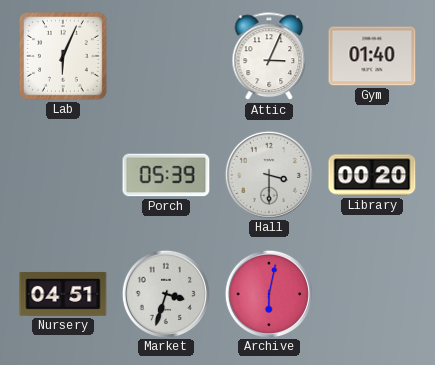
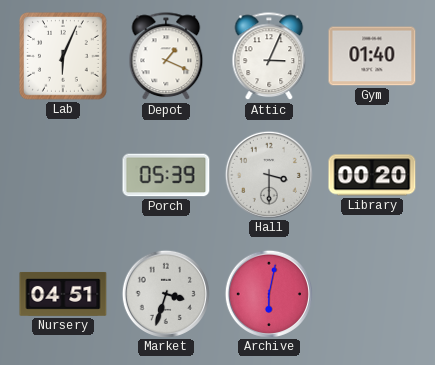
Depot: none -> 1:19
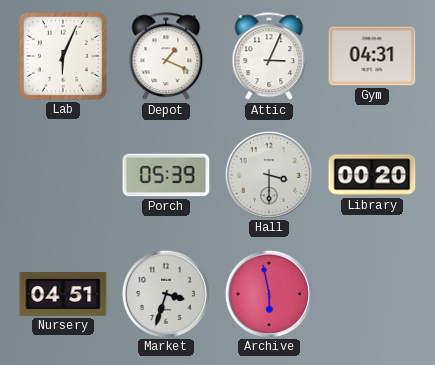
Gym: 01:40 -> 04:31
Archive: 6:02 -> 5:58
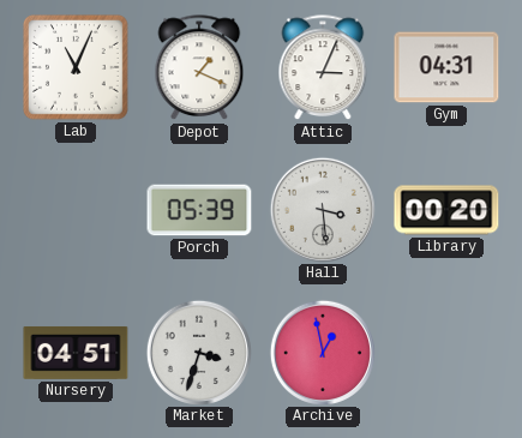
Lab: 6:04 -> 11:04
Hall: 3:30 -> 3:29
Archive: 5:58 -> 12:58
